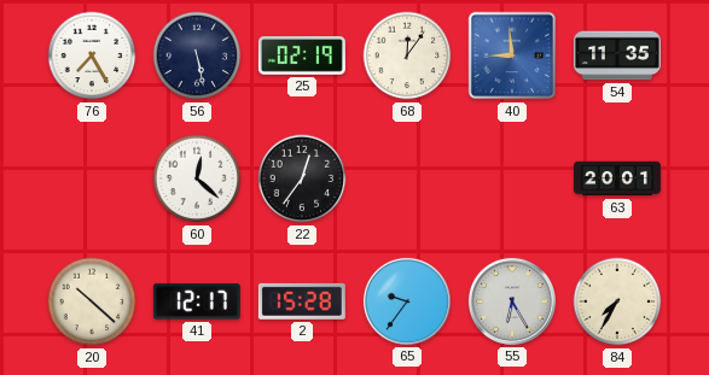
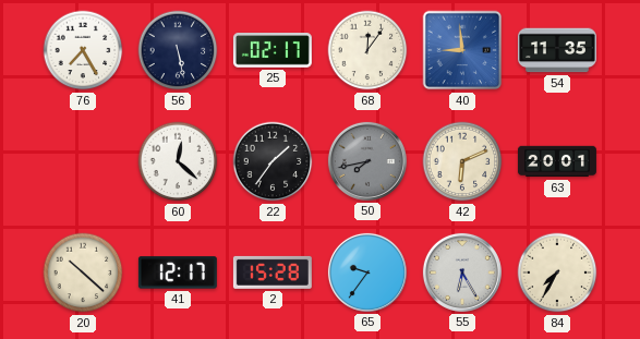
25: 02:19 -> 02:17
22: 12:36 -> 1:36
50: none -> 7:43
42: none -> 6:11
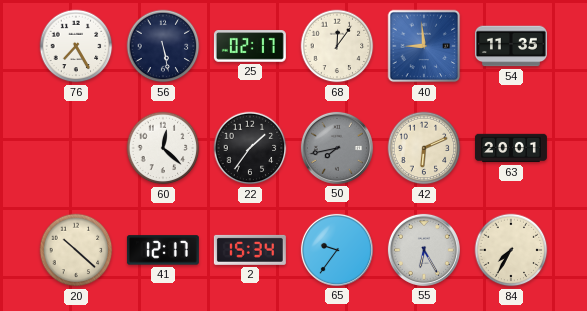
2: 15:28 -> 15:34
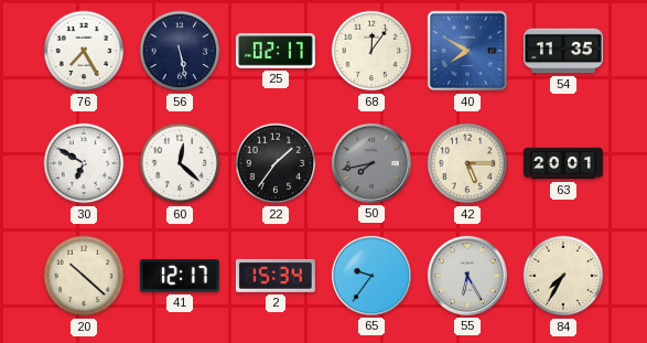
40: 8:59 -> 7:50
30: none -> 6:50
42: 6:11 -> 5:15
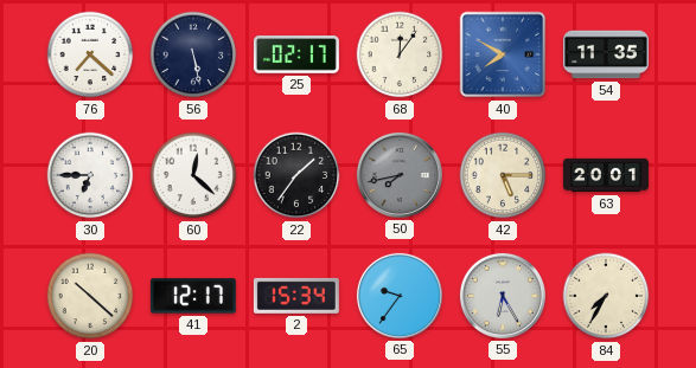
76: 7:25 -> 7:22
30: 6:50 -> 6:45
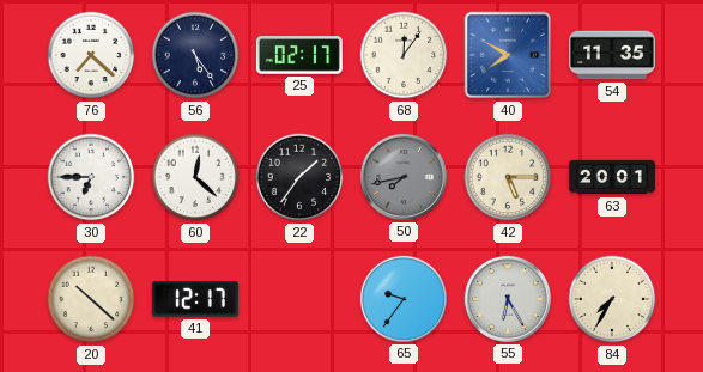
56: 5:28 -> 5:24
2: 15:34 -> none
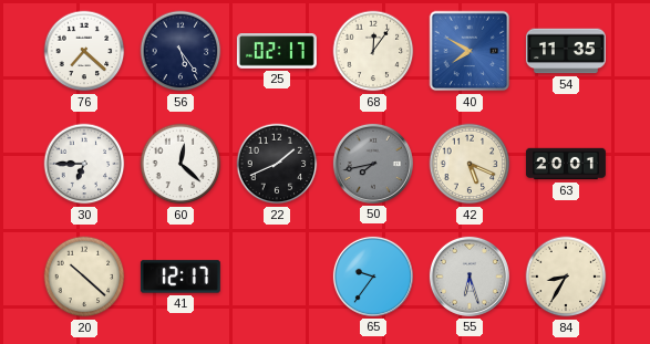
22: 1:36 -> 1:41
42: 5:15 -> 5:19
55: 6:25 -> 6:27
84: 7:35 -> 8:35
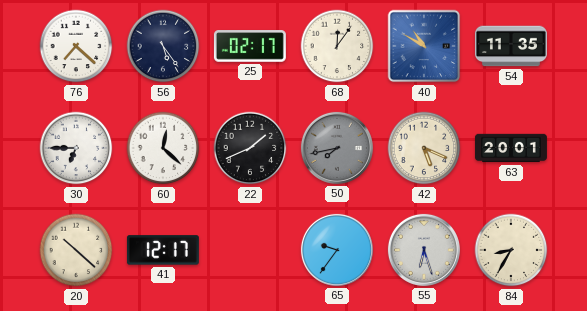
40: 7:50 -> 10:50
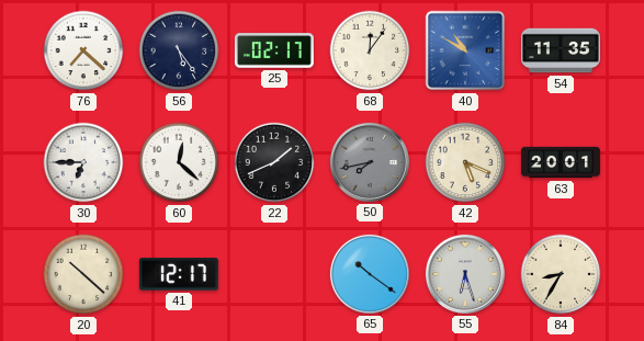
65: 9:36 -> 10:21
